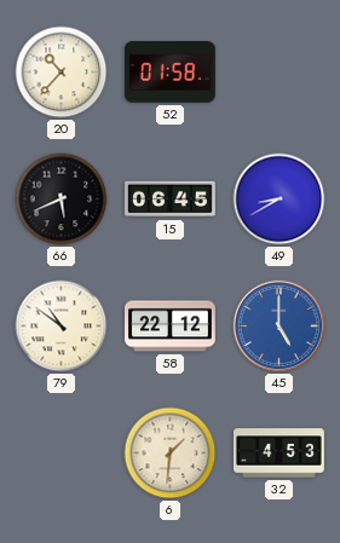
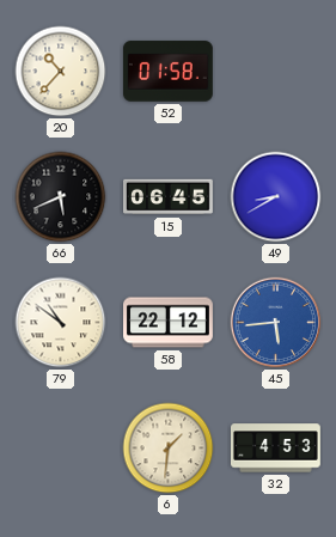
45: 5:00 -> 5:44
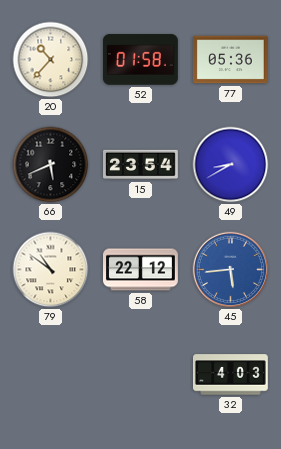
77: none -> 05:36
15: 06:45 -> 23:54
6: 1:31 -> none
32: 4:53 -> 4:03
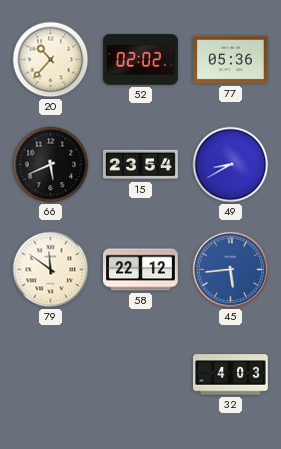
52: 01:58 -> 02:02
79: 10:51 -> 11:51
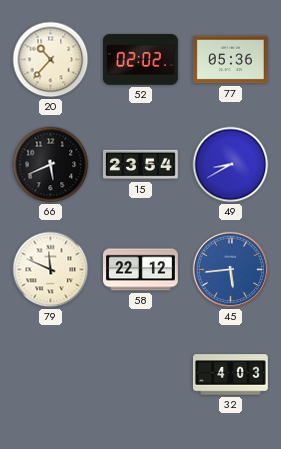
79: 11:51 -> 11:49
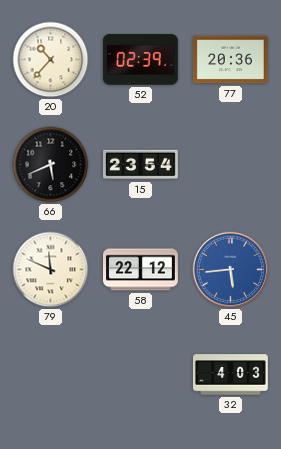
52: 02:02 -> 02:39
77: 05:36 -> 20:36
49: 8:40 -> none
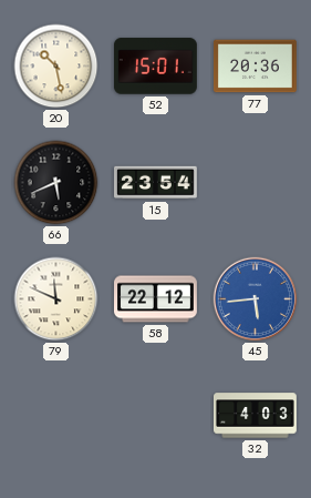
20: 10:37 -> 10:28
52: 02:39 -> 15:01
